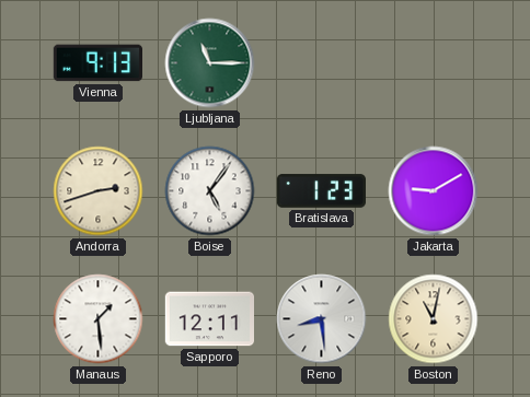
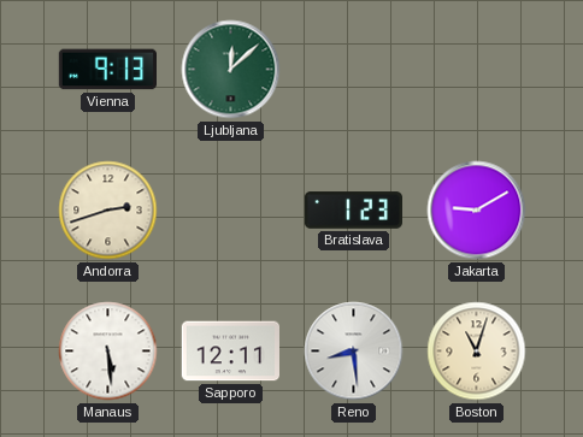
Ljubljana: 11:15 -> 12:08
Boise: 5:06 -> none
Manaus: 1:29 -> 5:29
Boston: 11:02 -> 11:03
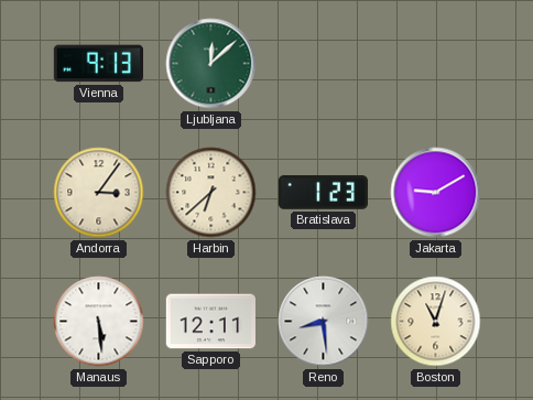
Andorra: 2:42 -> 3:06
Harbin: none -> 6:38
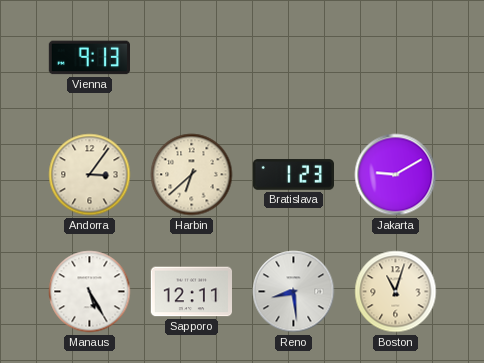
Ljubljana: 12:08 -> none
Manaus: 5:29 -> 5:25
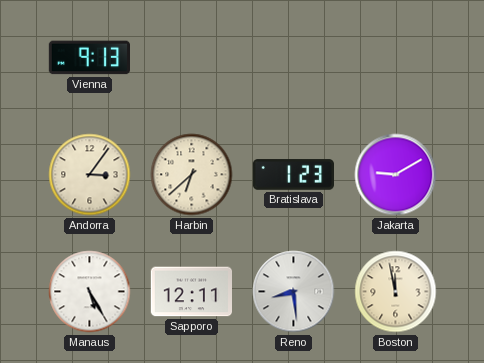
Boston: 11:03 -> 11:58
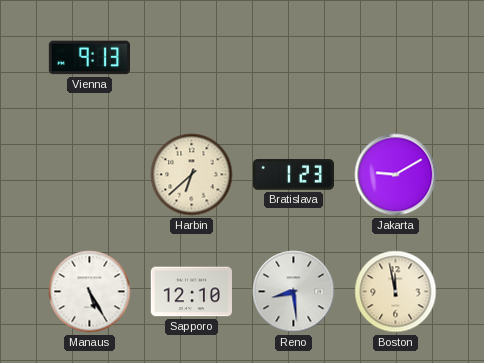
Andorra: 3:06 -> none
Sapporo: 12:11 -> 12:10
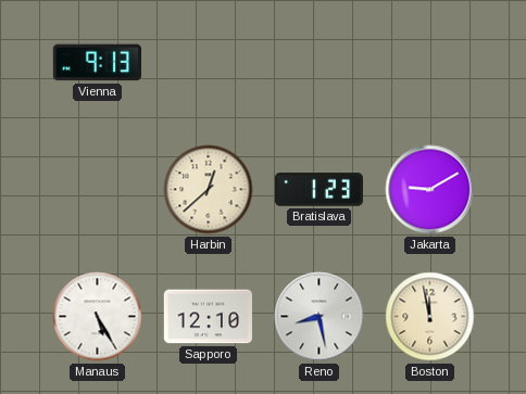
Harbin: 6:38 -> 12:38
Reno: 8:29 -> 8:28
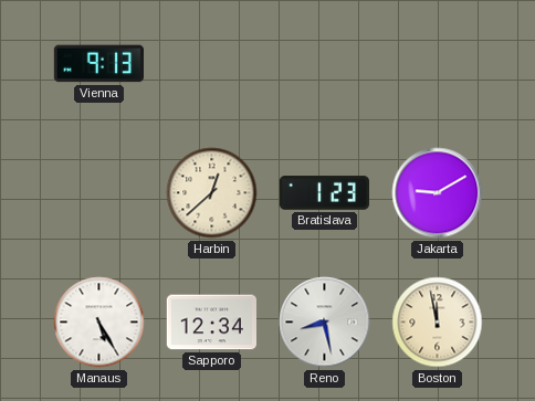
Sapporo: 12:10 -> 12:34
